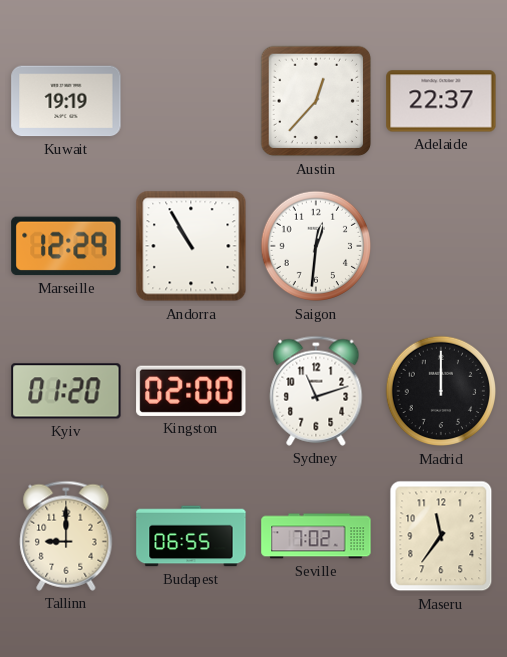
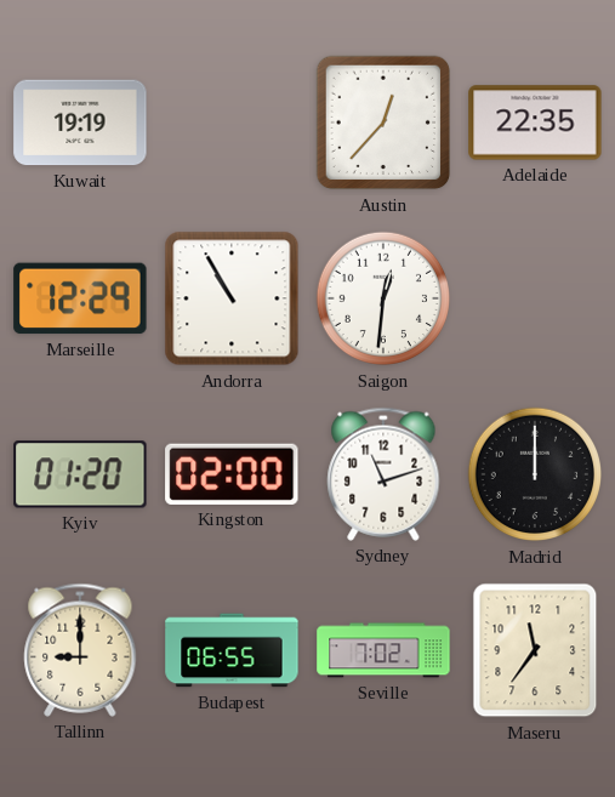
Adelaide: 22:37 -> 22:35
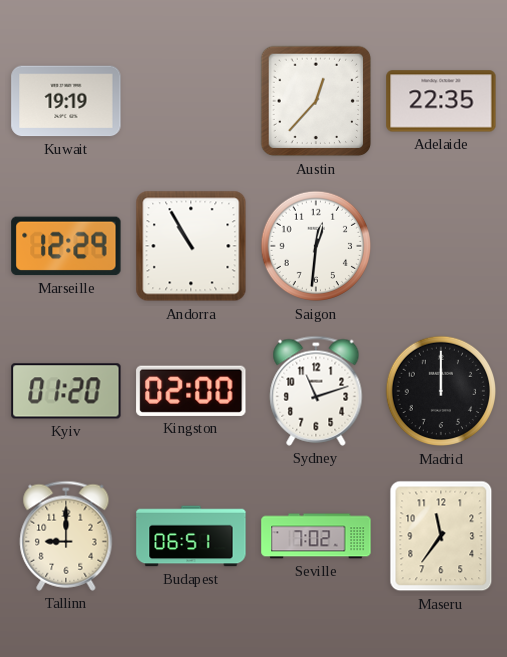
Budapest: 06:55 -> 06:51
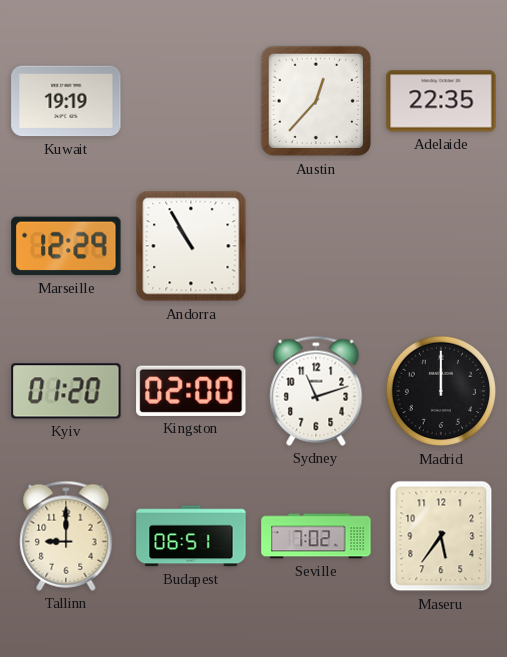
Saigon: 12:31 -> none
Maseru: 11:36 -> 5:36
